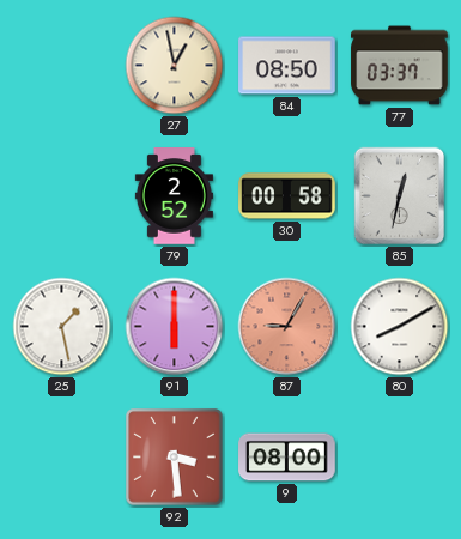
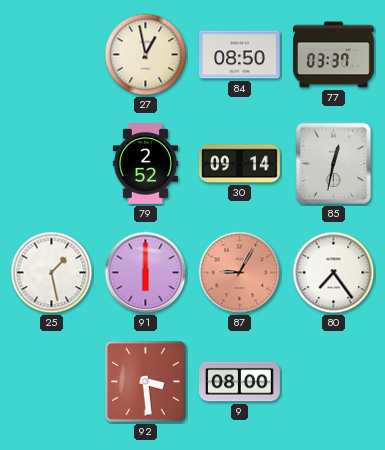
30: 00:58 -> 09:14
80: 8:10 -> 7:24
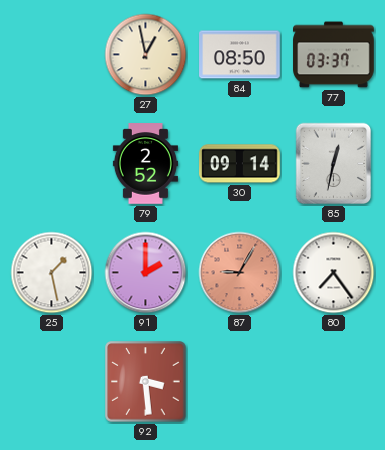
91: 6:00 -> 2:00
9: 08:00 -> none
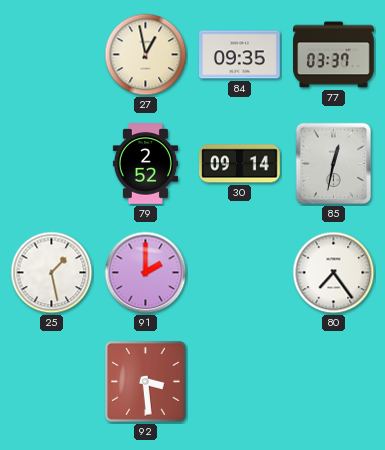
84: 08:50 -> 09:35
87: 9:05 -> none
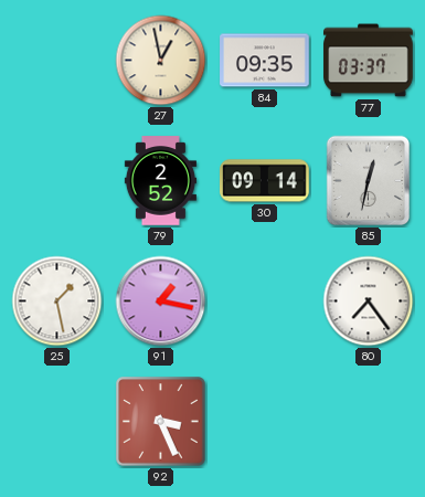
91: 2:00 -> 1:17
92: 3:29 -> 3:26
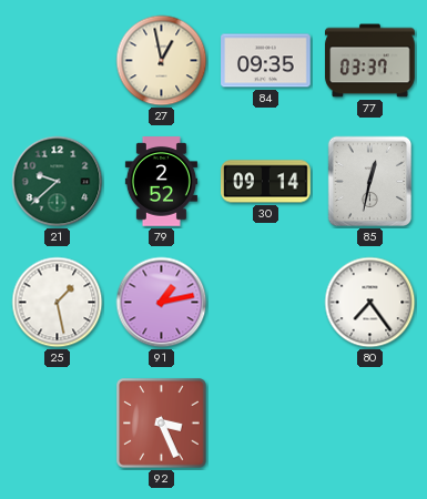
21: none -> 9:38
91: 1:17 -> 1:13
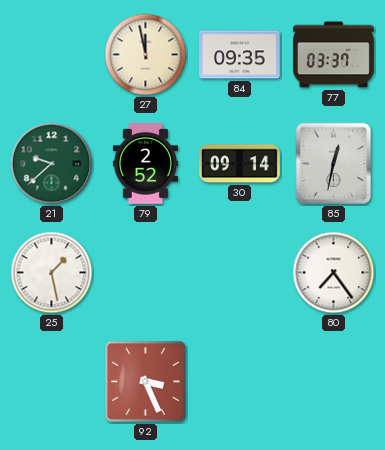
27: 12:58 -> 11:58
91: 1:13 -> none
